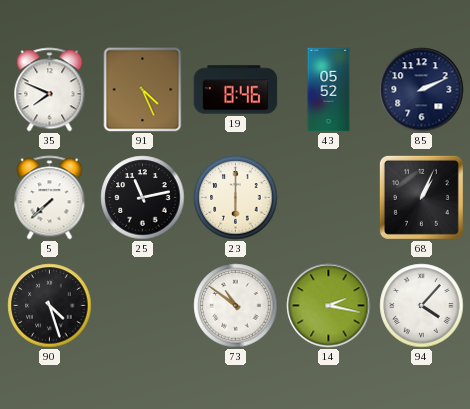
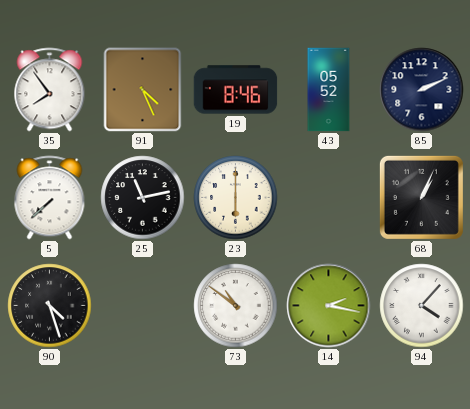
35: 7:49 -> 7:54
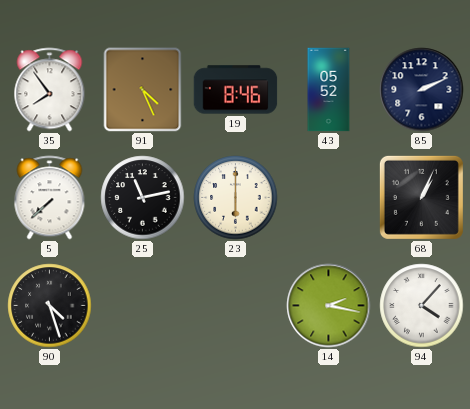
73: 10:51 -> none
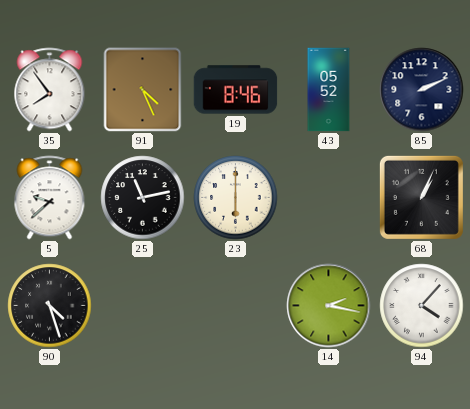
5: 7:38 -> 9:38
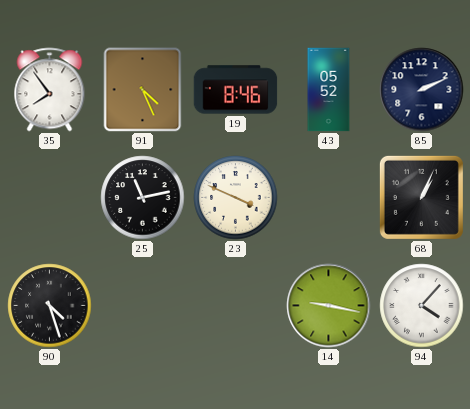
5: 9:38 -> none
23: 6:00 -> 3:49
14: 2:17 -> 9:17
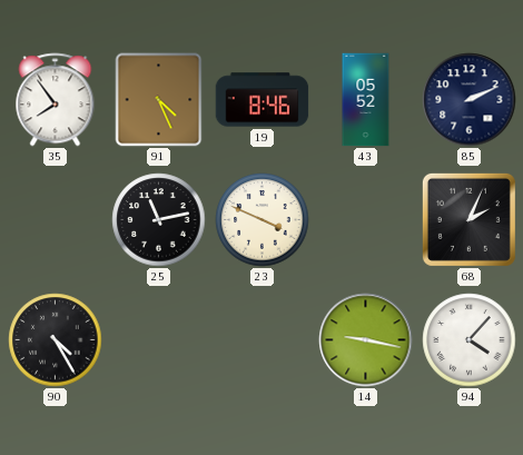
68: 1:04 -> 2:04
90: 4:27 -> 4:25
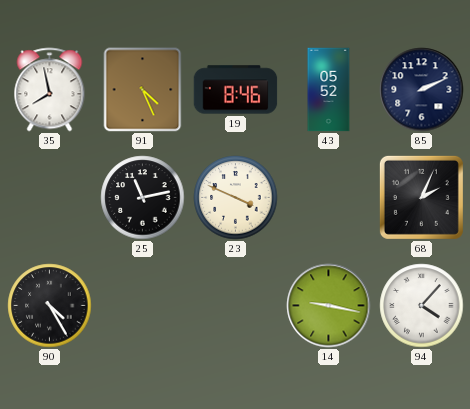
35: 7:54 -> 7:58
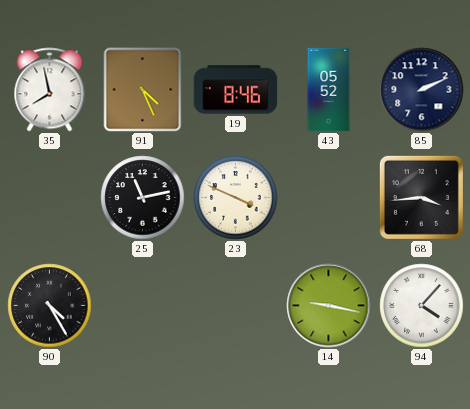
68: 2:04 -> 3:44
